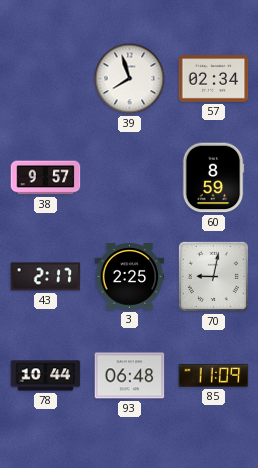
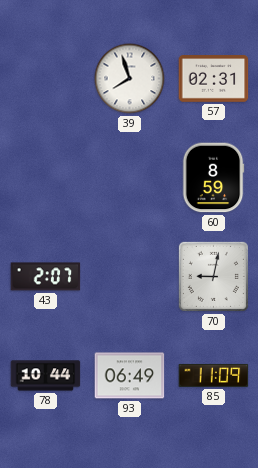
57: 02:34 -> 02:31
38: 9:57 -> none
43: 2:17 -> 2:07
3: 2:25 -> none
93: 06:48 -> 06:49
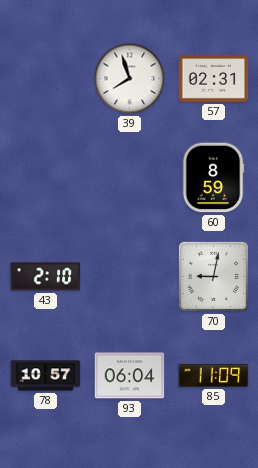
43: 2:07 -> 2:10
78: 10:44 -> 10:57
93: 06:49 -> 06:04
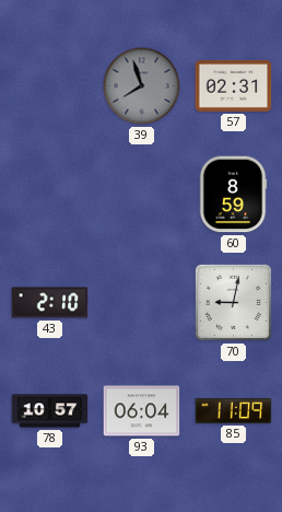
39 dial: white -> grey
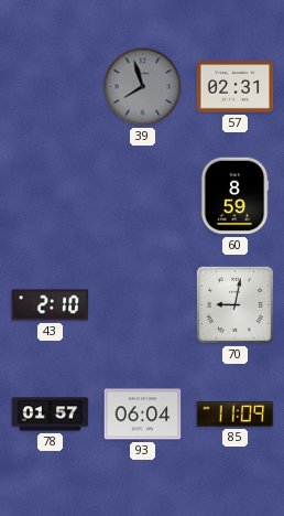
78: 10:57 -> 01:57
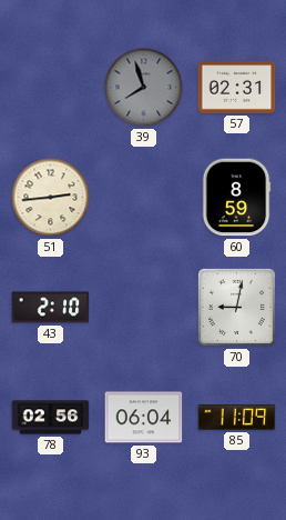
51: none -> 2:44
78: 01:57 -> 02:56
